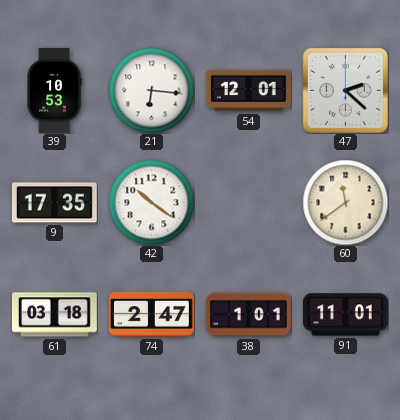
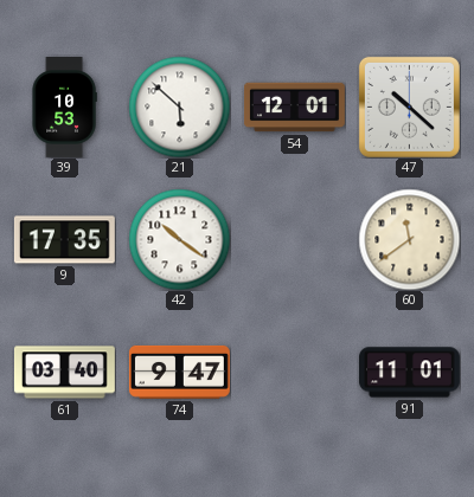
21: 6:16 -> 5:52
47: 2:22 -> 10:22
61: 03:18 -> 03:40
74: 2:47 -> 9:47
38: 1:01 -> none
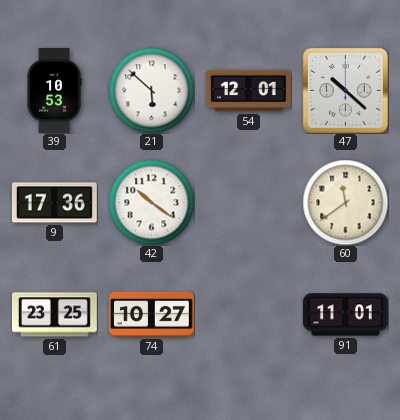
9: 17:35 -> 17:36
61: 03:40 -> 23:25
74: 9:47 -> 10:27
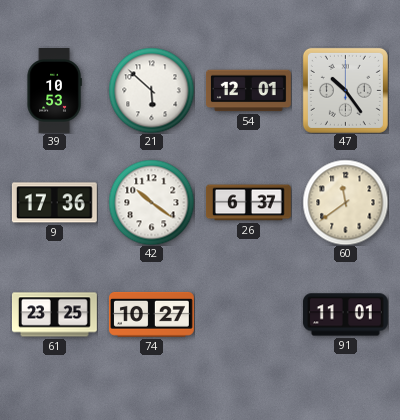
47: 10:22 -> 10:24
26: none -> 6:37
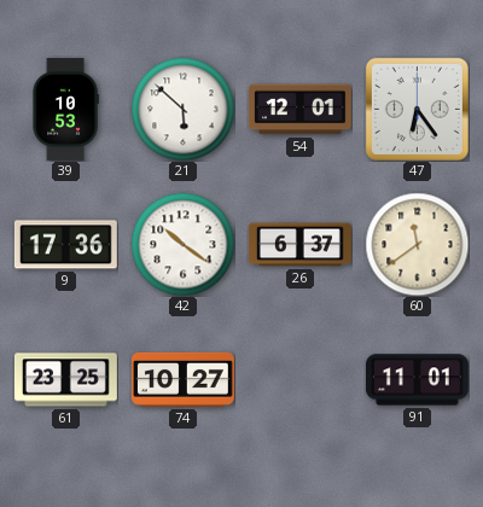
47: 10:24 -> 6:24
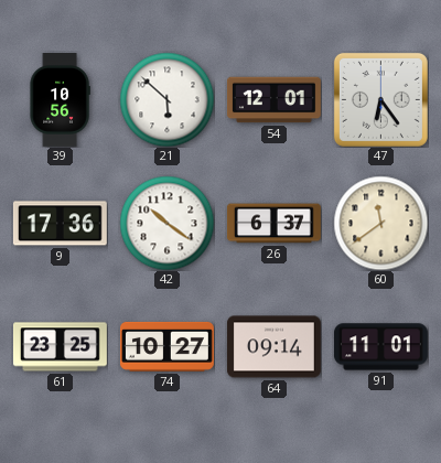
39: 10:53 -> 10:56
64: none -> 09:14
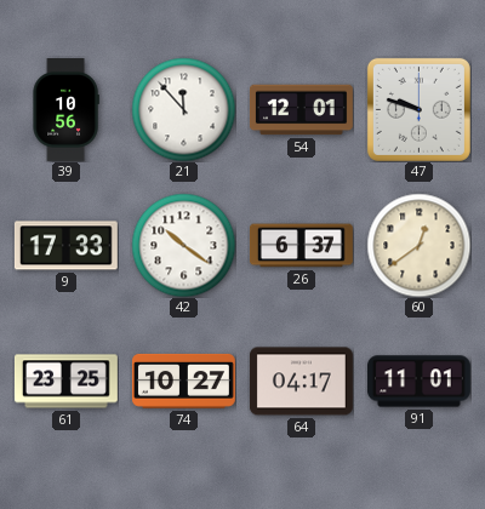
21: 5:52 -> 11:53
47: 6:24 -> 9:48
9: 17:36 -> 17:33
60: 11:39 -> 12:39
64: 09:14 -> 04:17
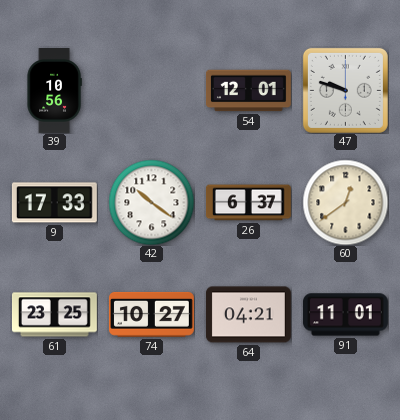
21: 11:53 -> none
64: 04:17 -> 04:21
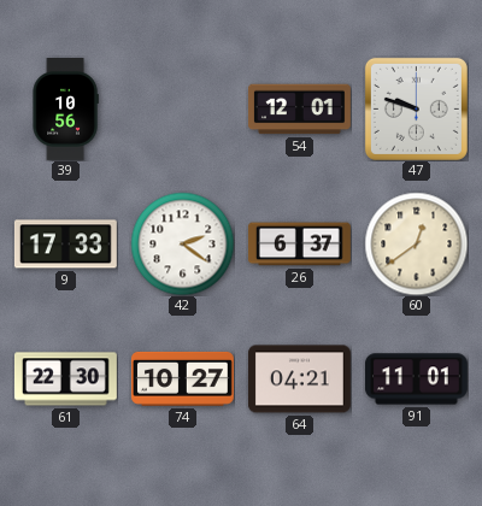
42: 10:21 -> 2:21
61: 23:25 -> 22:30
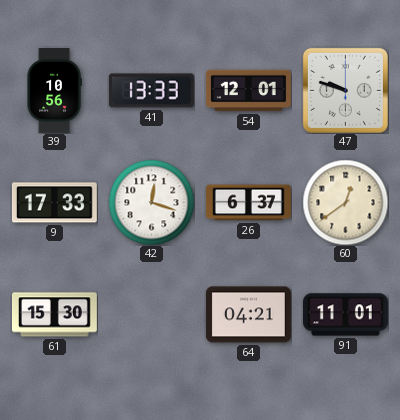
41: none -> 13:33
42: 2:21 -> 12:18
61: 22:30 -> 15:30
74: 10:27 -> none
